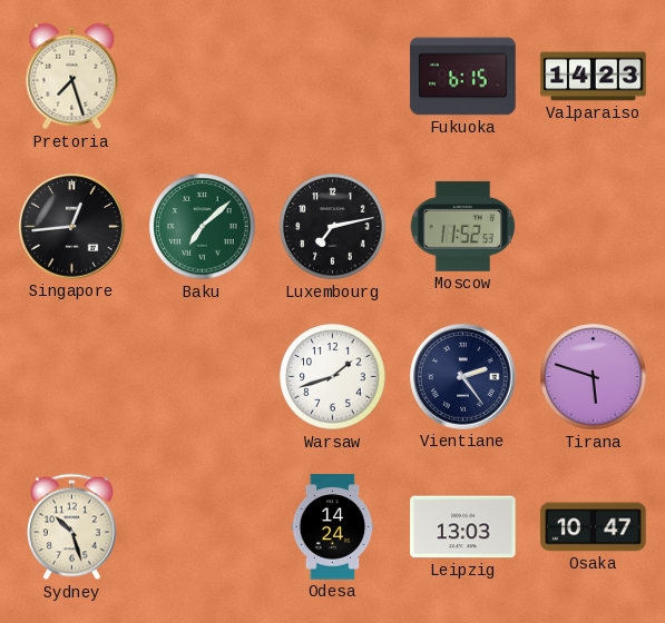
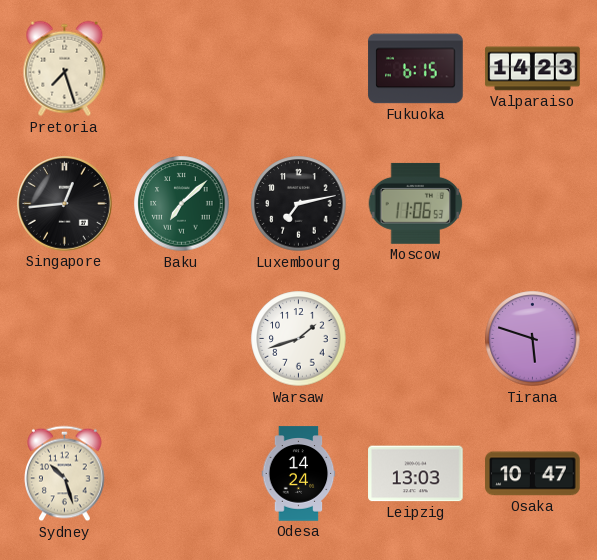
Moscow: 11:52 -> 11:06
Vientiane: 2:24 -> none
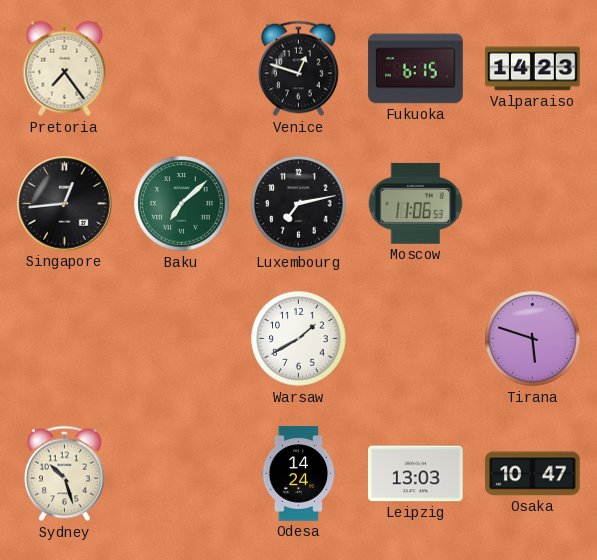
Pretoria: 7:27 -> 7:24
Venice: none -> 12:48
Warsaw: 1:42 -> 1:40
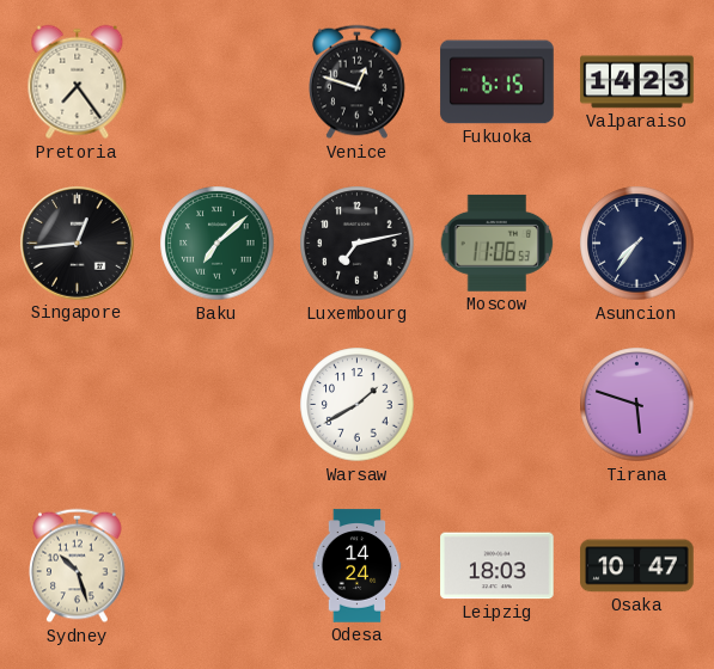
Asuncion: none -> 7:36
Leipzig: 13:03 -> 18:03
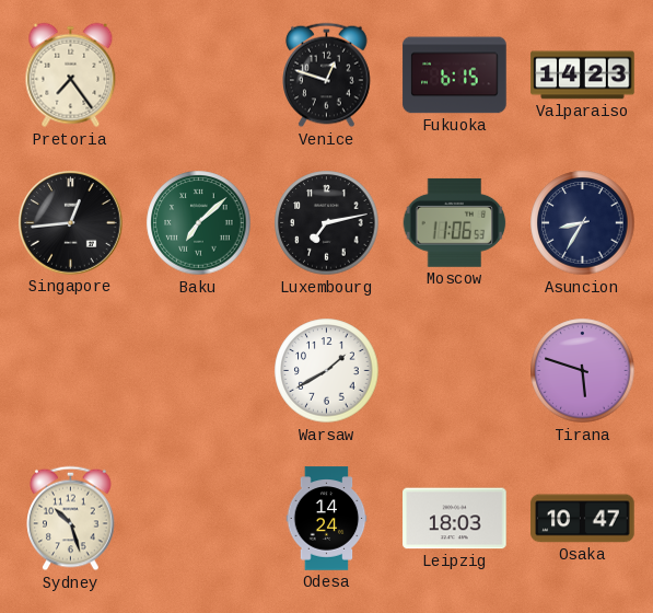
Asuncion: 7:36 -> 8:35
